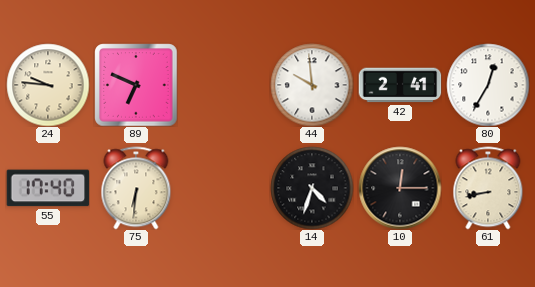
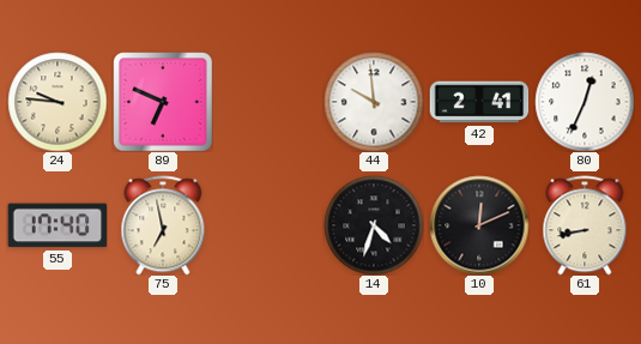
80: 12:35 -> 12:34
75: 6:31 -> 6:58
10: 12:15 -> 12:11
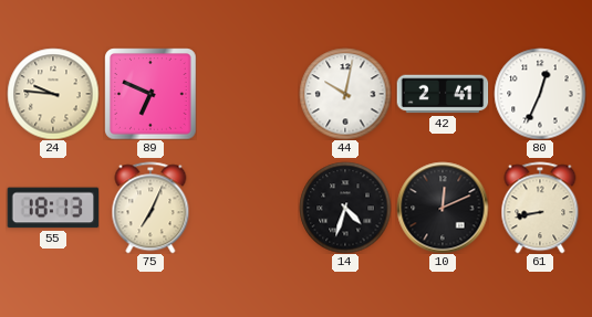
44: 9:59 -> 10:02
55: 17:40 -> 18:13
75: 6:58 -> 7:04
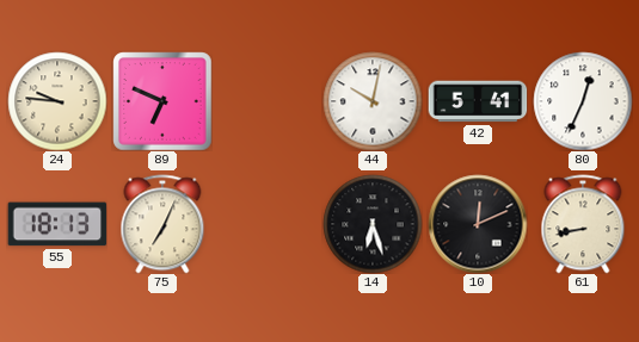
42: 2:41 -> 5:41
14: 4:33 -> 6:27
